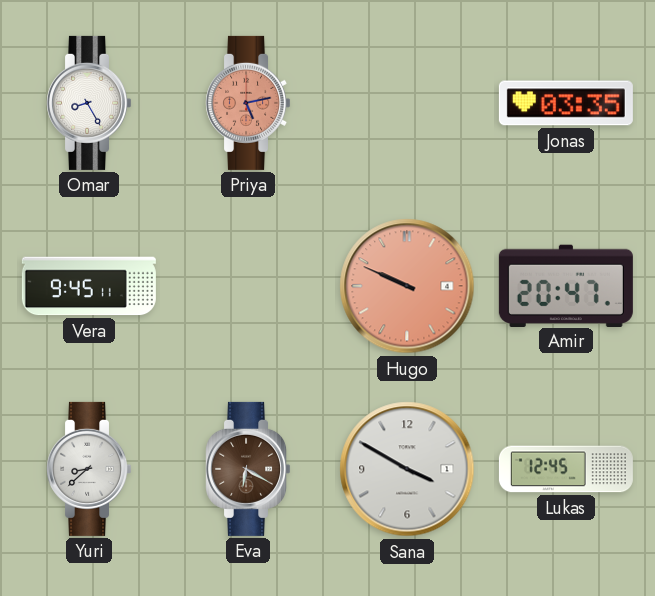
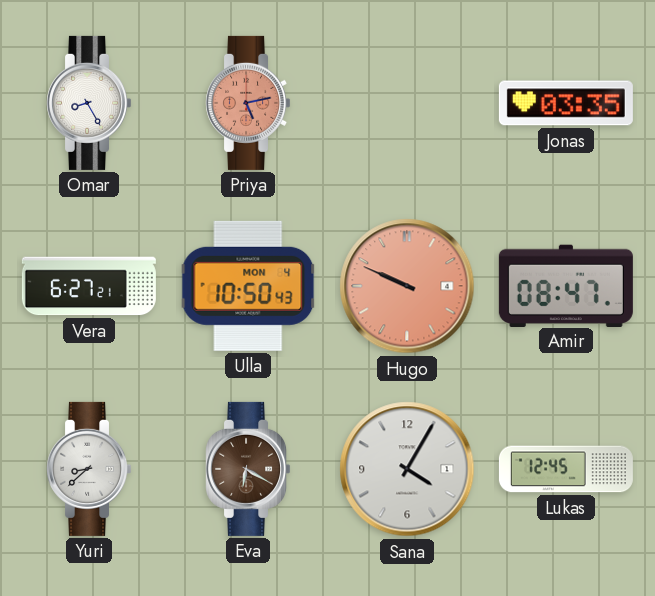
Vera: 9:45 -> 6:27
Ulla: none -> 10:50
Amir: 20:47 -> 08:47
Sana: 3:50 -> 4:05
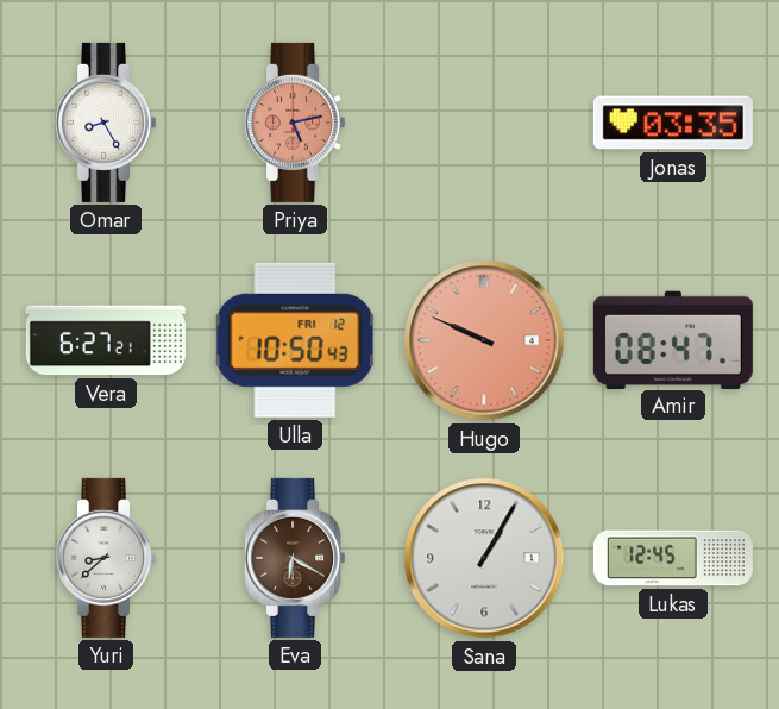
Ulla date: MON 4 -> FRI 12
Sana: 4:05 -> 1:05
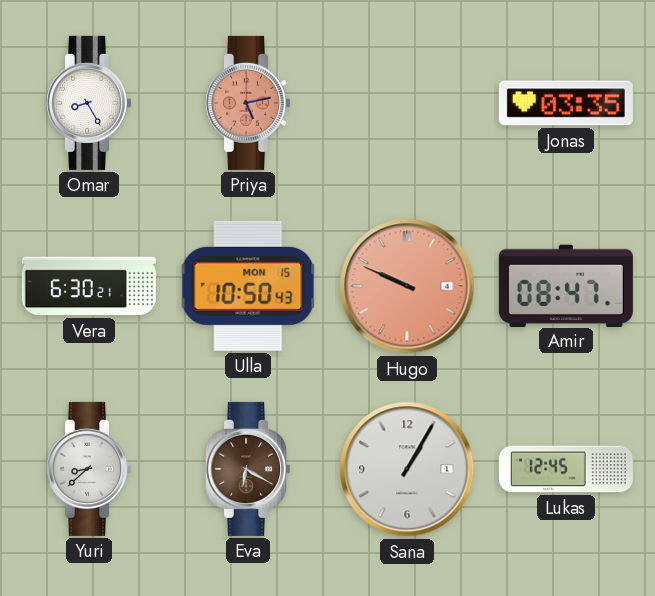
Vera: 6:27 -> 6:30
Ulla date: FRI 12 -> MON 15
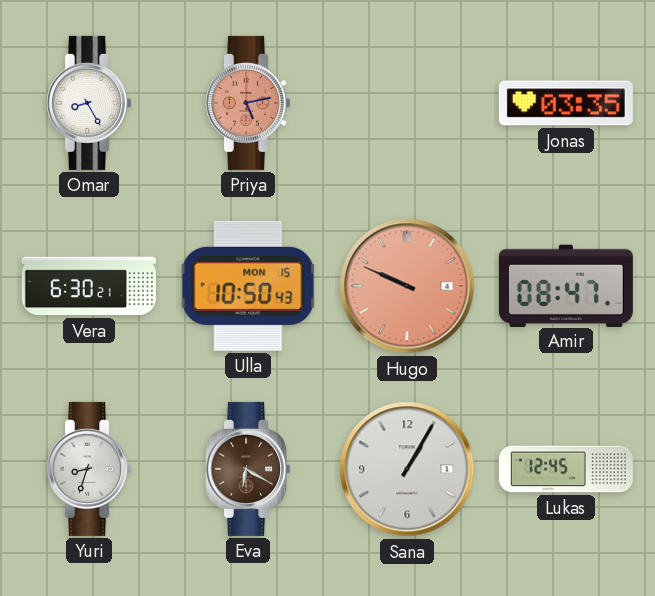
Yuri: 8:38 -> 8:33
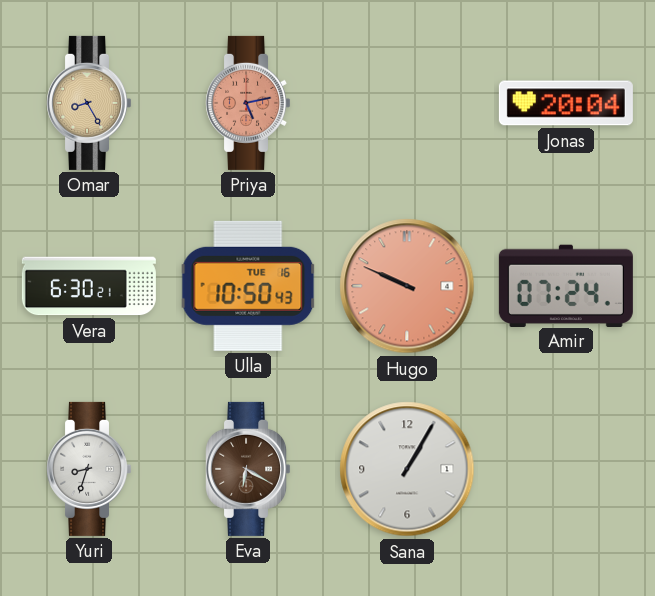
Omar dial: white -> champagne
Jonas: 03:35 -> 20:04
Ulla date: MON 15 -> TUE 16
Amir: 08:47 -> 07:24
Lukas: 12:45 -> none
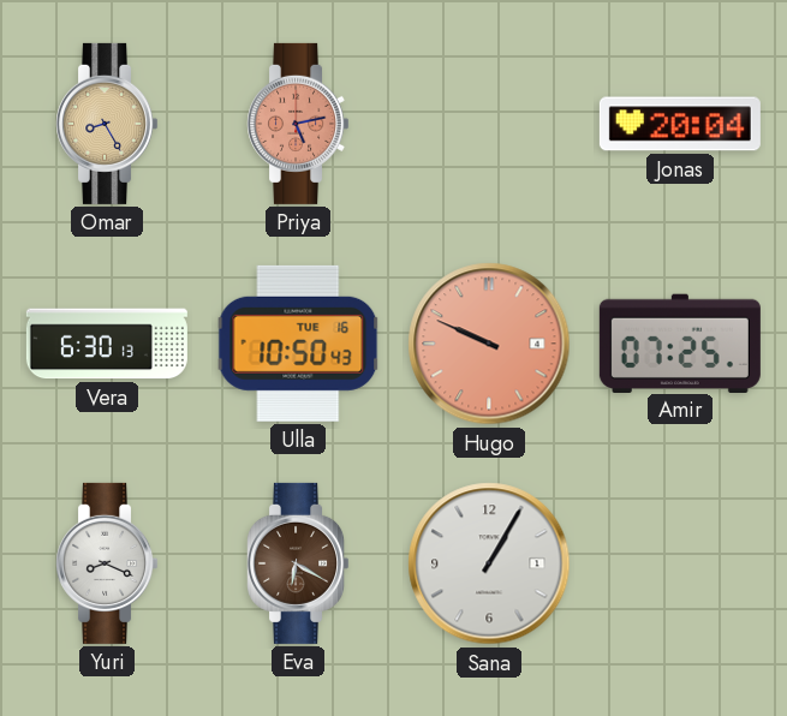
Vera: 6:30:21 -> 6:30:13
Amir: 07:24 -> 07:25
Yuri: 8:33 -> 8:19
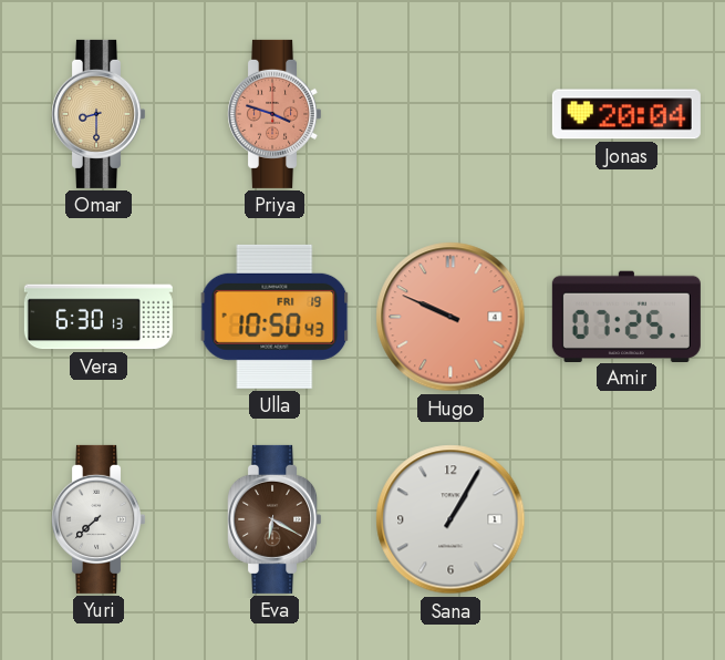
Omar: 8:25 -> 8:30
Priya: 5:13 -> 3:48
Ulla date: TUE 16 -> FRI 19
Yuri: 8:19 -> 7:38
